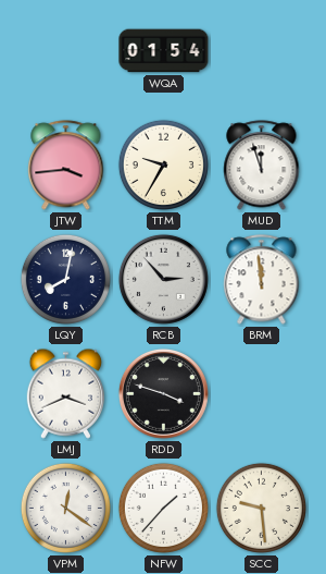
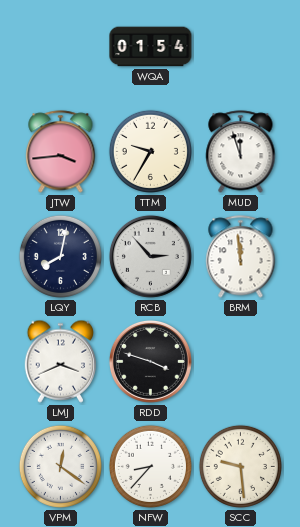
NFW: 1:37 -> 8:37
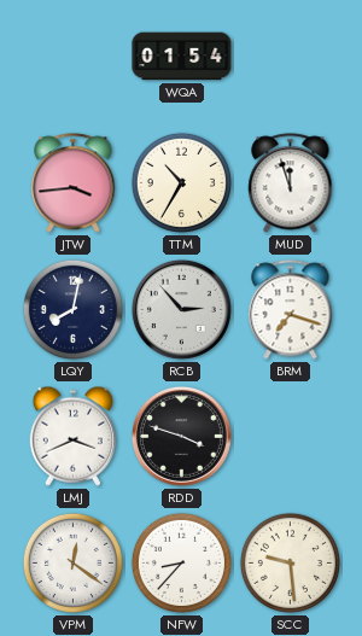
TTM: 9:35 -> 10:35
BRM: 11:59 -> 7:18
